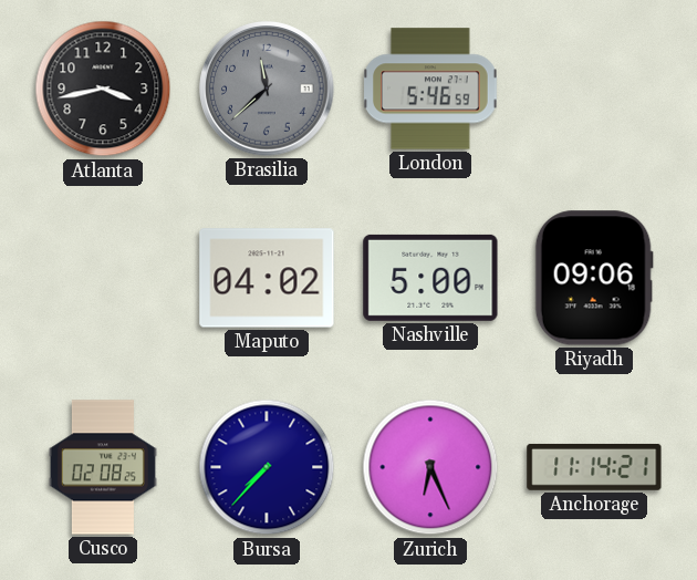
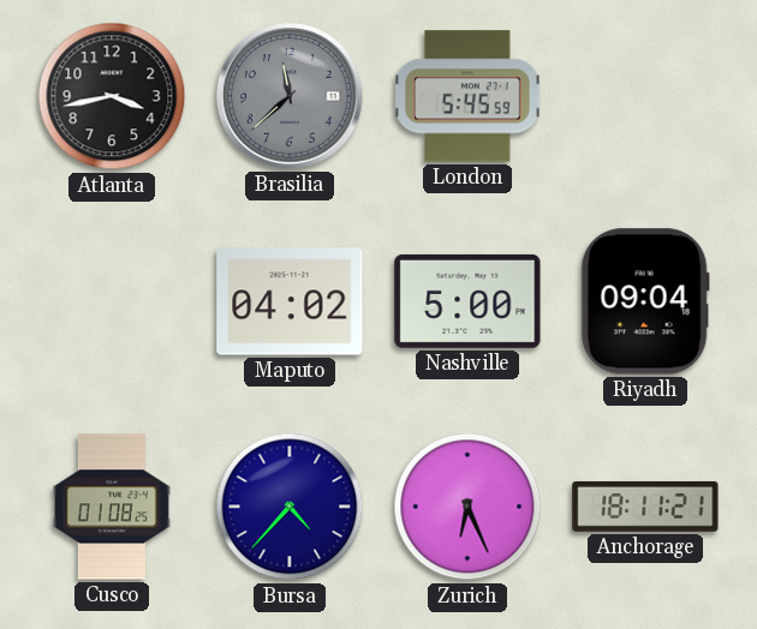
London: 5:46 -> 5:45
Riyadh: 09:06 -> 09:04
Cusco: 02:08 -> 01:08
Bursa: 7:37 -> 4:37
Anchorage: 11:14 -> 18:11
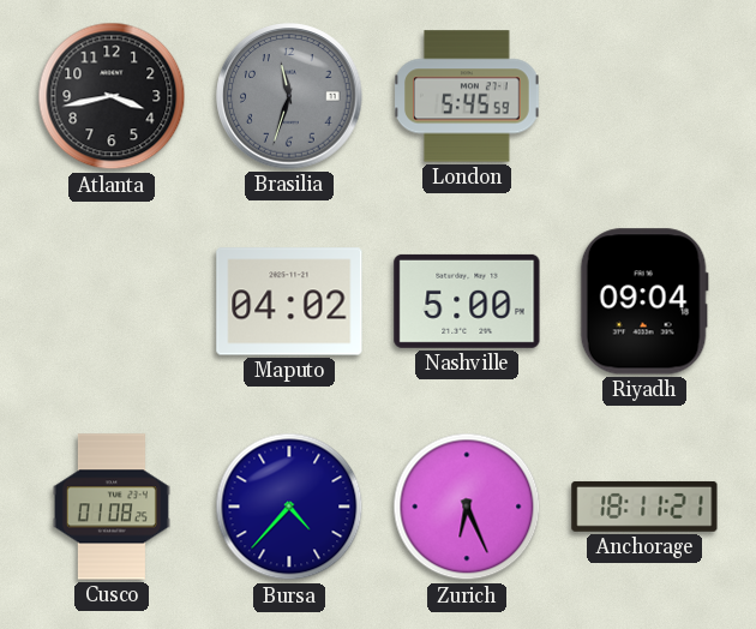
Brasilia: 11:38 -> 11:33
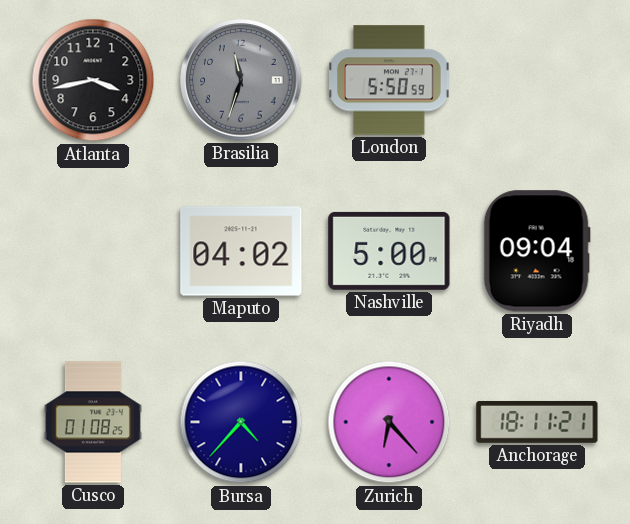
London: 5:45 -> 5:50
Zurich: 6:26 -> 6:23
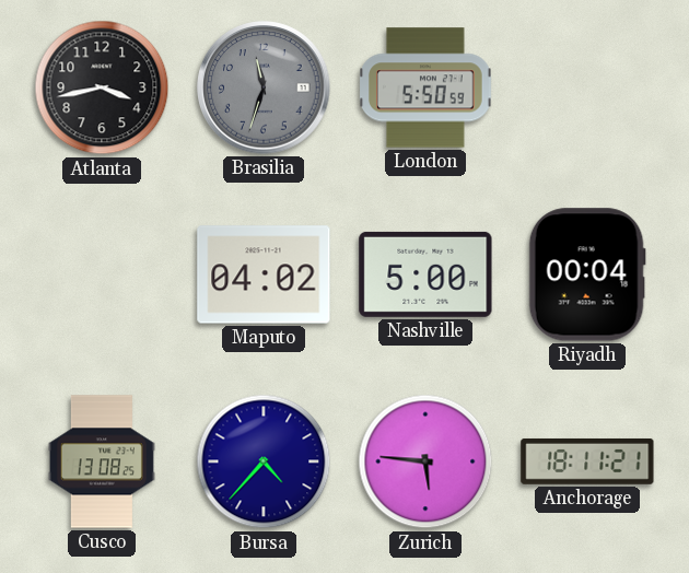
Riyadh: 09:04 -> 00:04
Cusco: 01:08 -> 13:08
Zurich: 6:23 -> 5:46
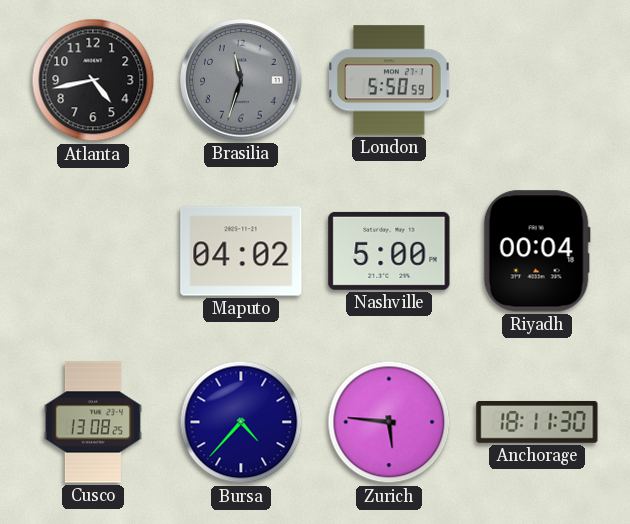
Atlanta: 3:43 -> 4:43
Anchorage: 18:11:21 -> 18:11:30
